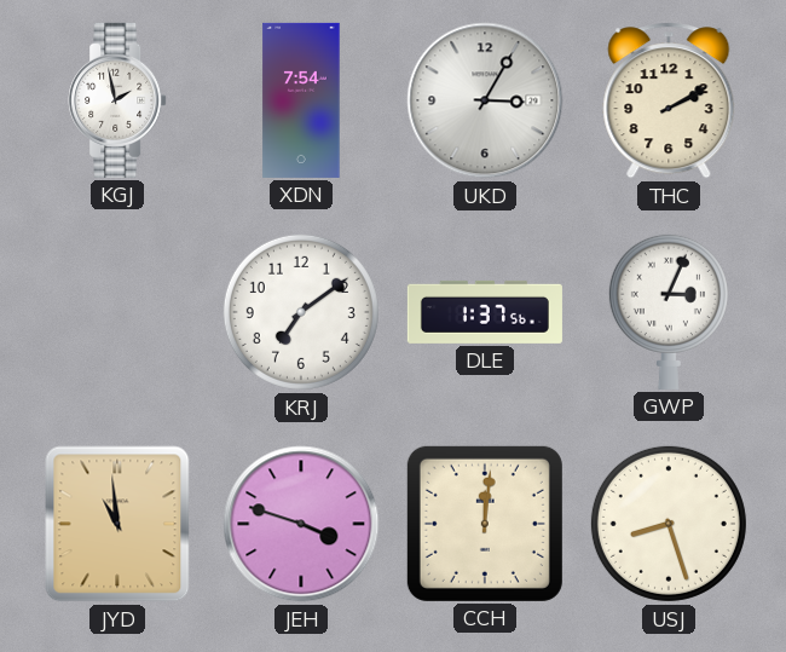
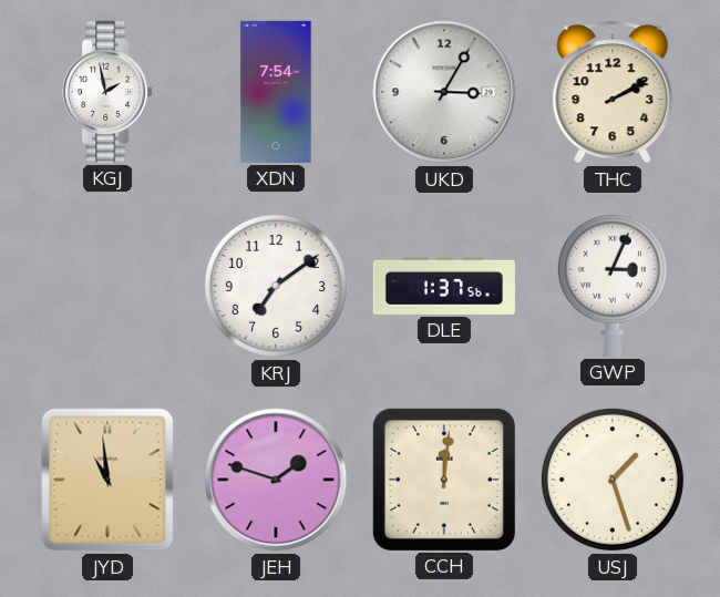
JEH: 3:48 -> 1:48
USJ: 8:27 -> 1:27
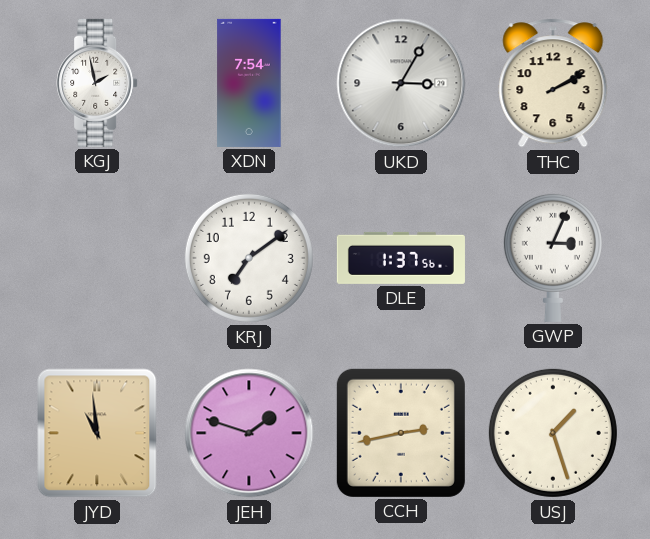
CCH: 12:01 -> 2:43
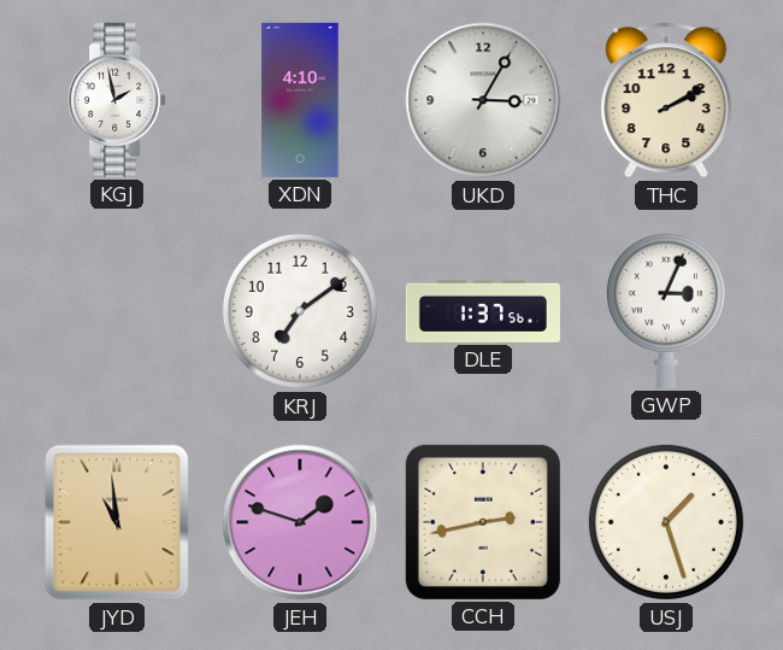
XDN: 7:54 -> 4:10
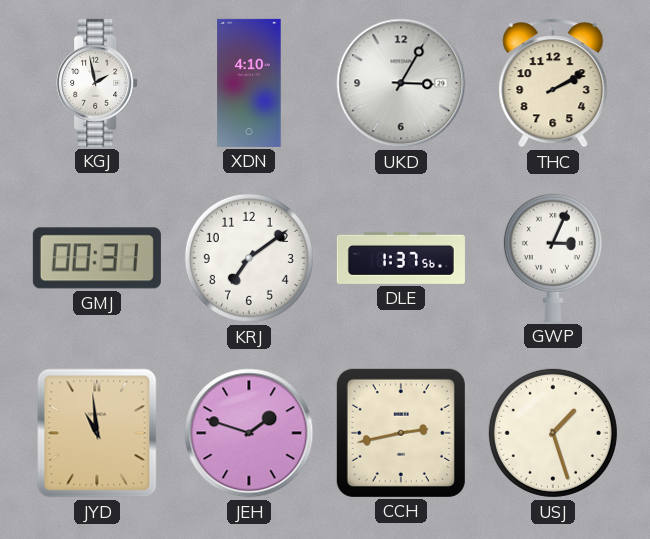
GMJ: none -> 00:31
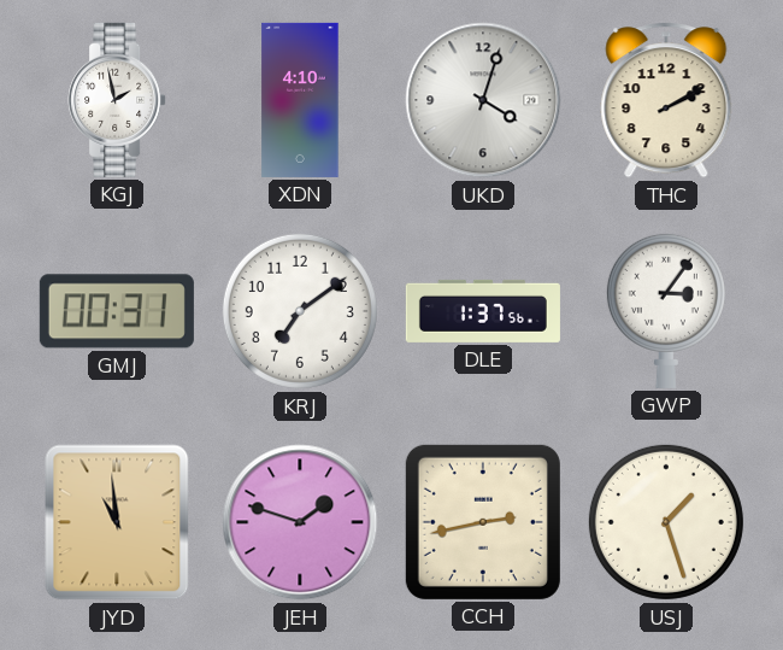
UKD: 3:05 -> 4:03
GWP: 3:04 -> 3:06
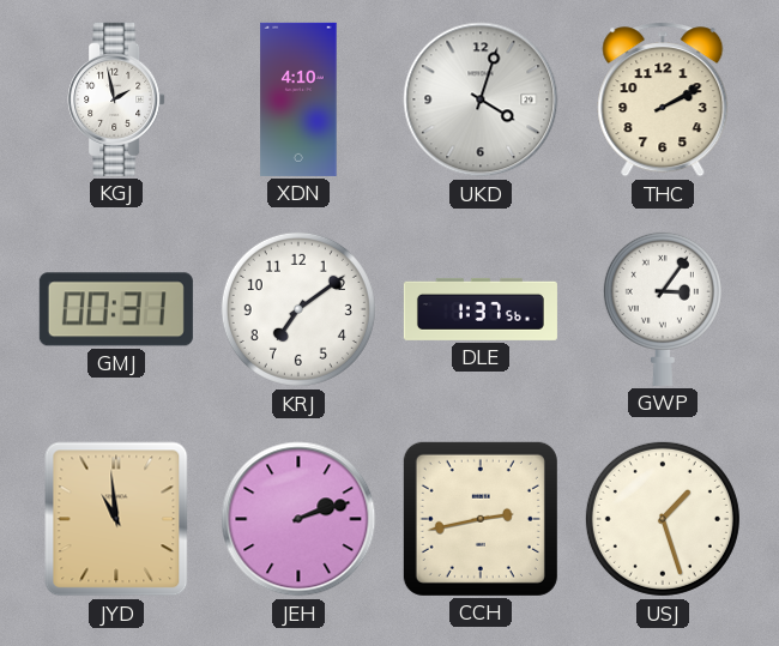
JEH: 1:48 -> 2:12
